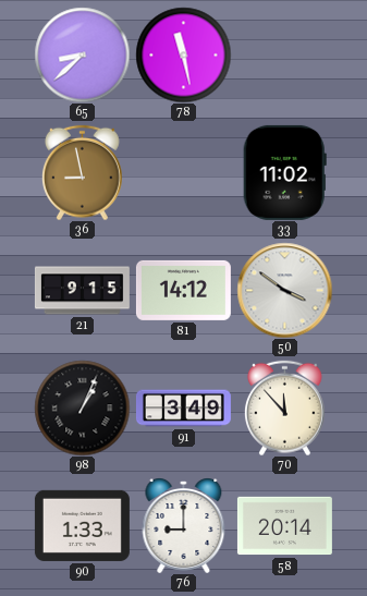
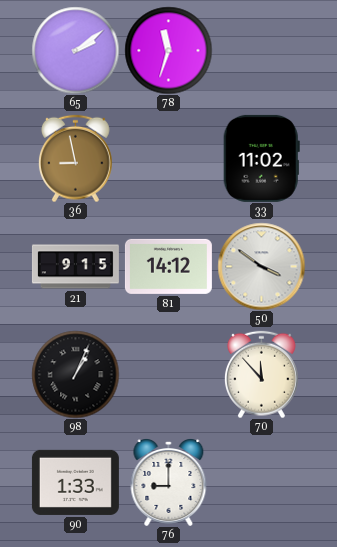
65: 8:38 -> 2:09
78: 11:28 -> 11:33
91: 3:49 -> none
58: 20:14 -> none
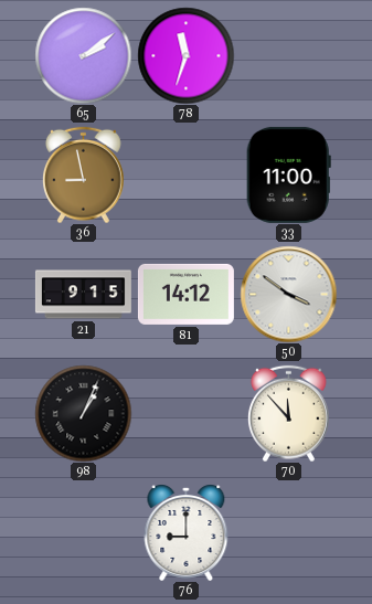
33: 11:02 -> 11:00
90: 1:33 -> none
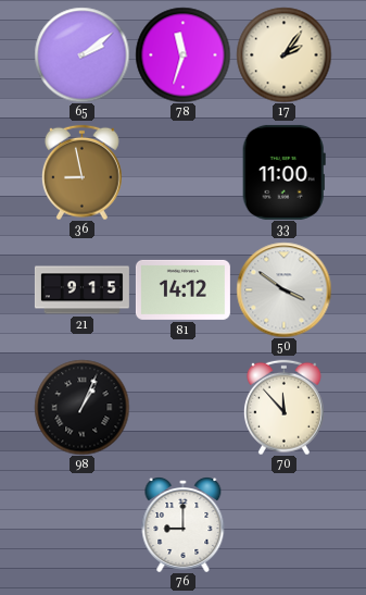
17: none -> 2:06
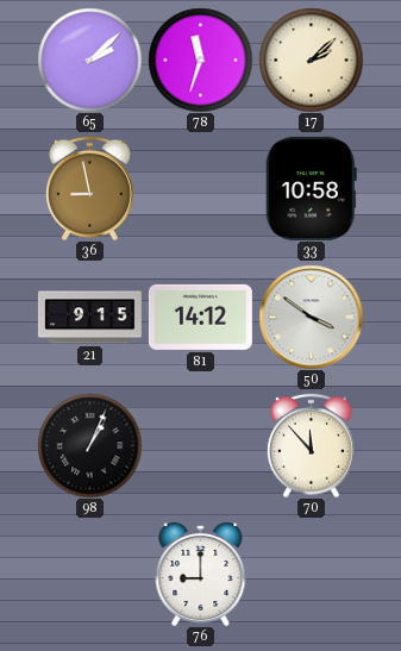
65: 2:09 -> 2:08
17: 2:06 -> 2:08
33: 11:00 -> 10:58
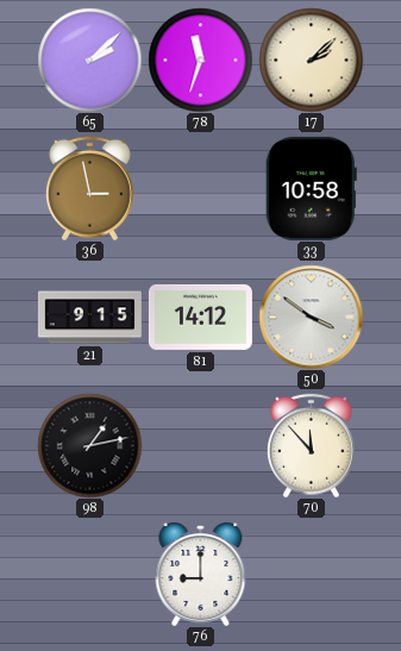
36: 8:58 -> 2:58
98: 1:04 -> 1:13
